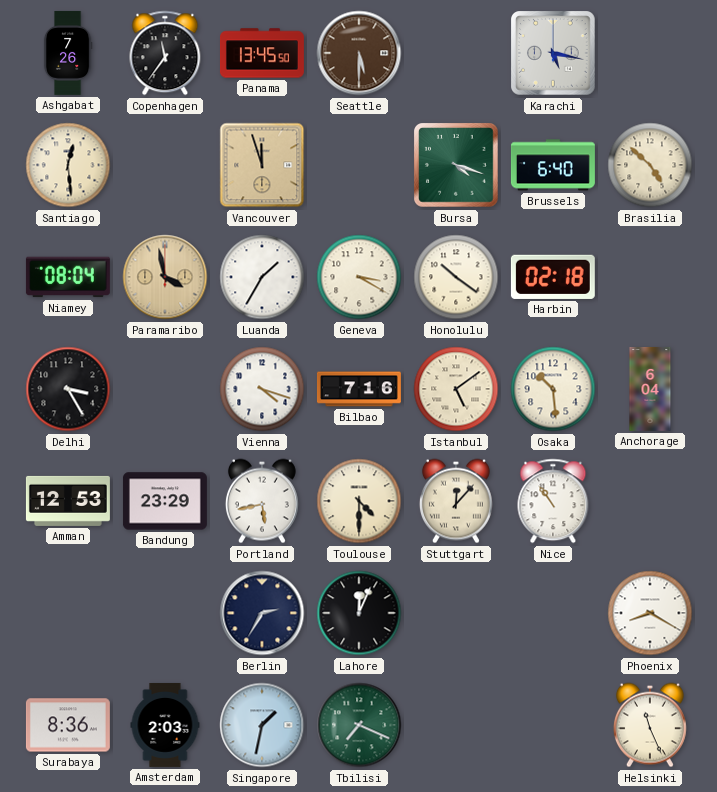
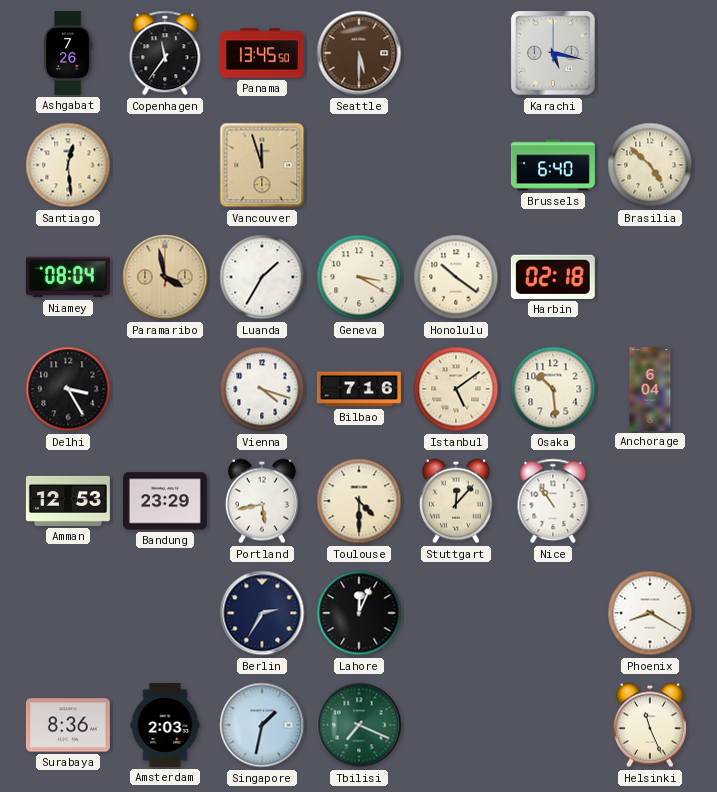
Bursa: 4:18 -> none
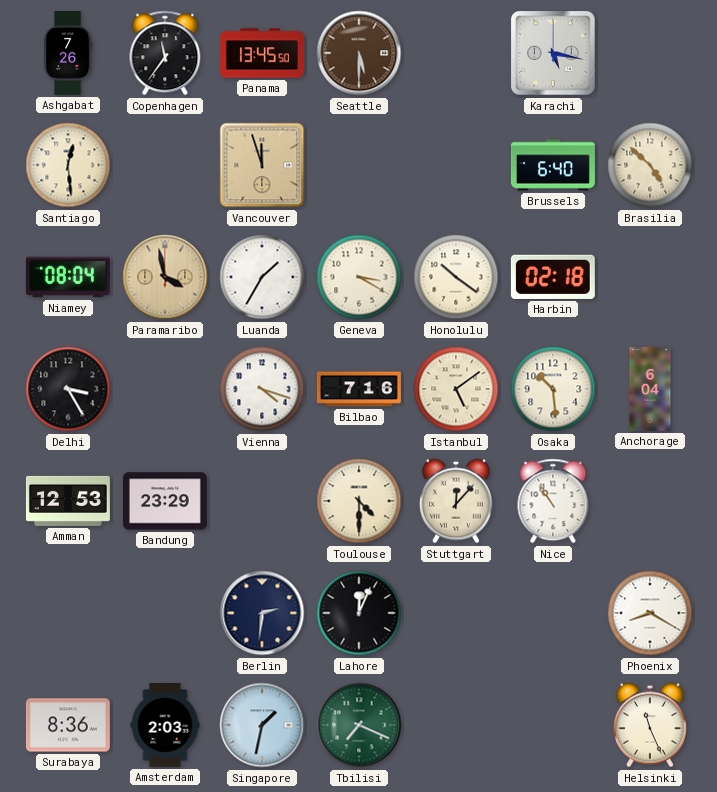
Portland: 5:43 -> none
Berlin: 2:35 -> 2:31
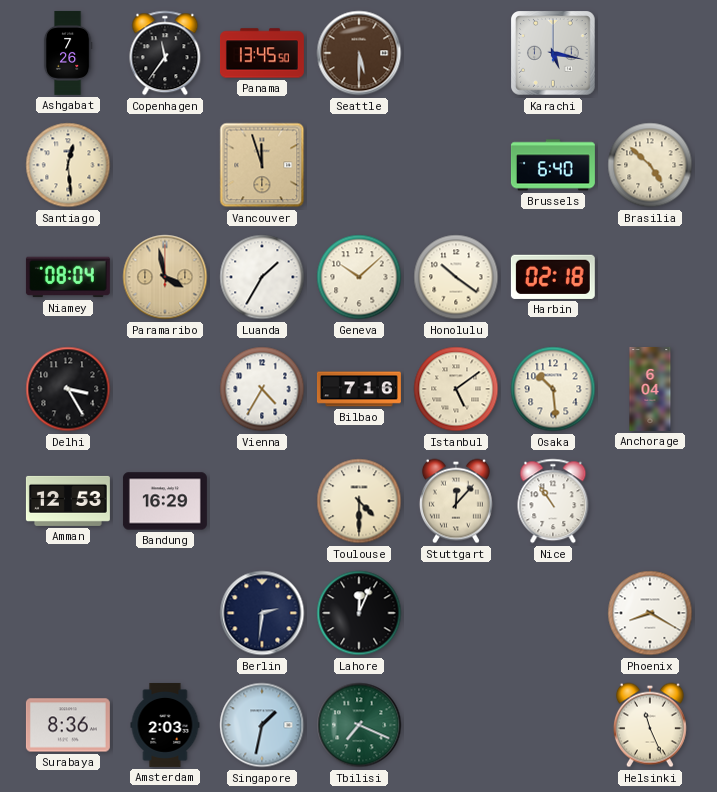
Geneva: 3:20 -> 10:08
Vienna: 4:18 -> 4:35
Bandung: 23:29 -> 16:29
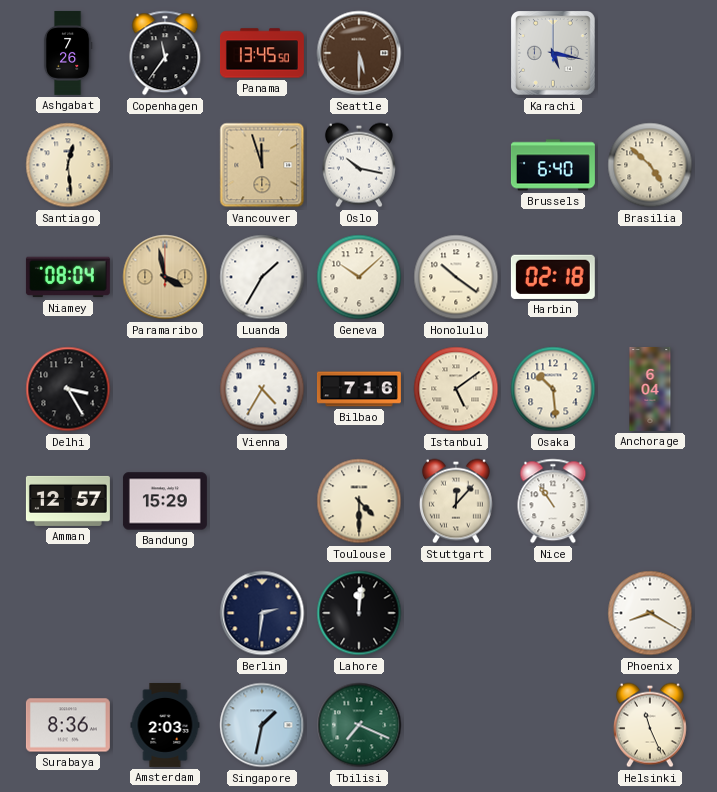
Oslo: none -> 10:17
Amman: 12:53 -> 12:57
Bandung: 16:29 -> 15:29
Lahore: 12:04 -> 12:01
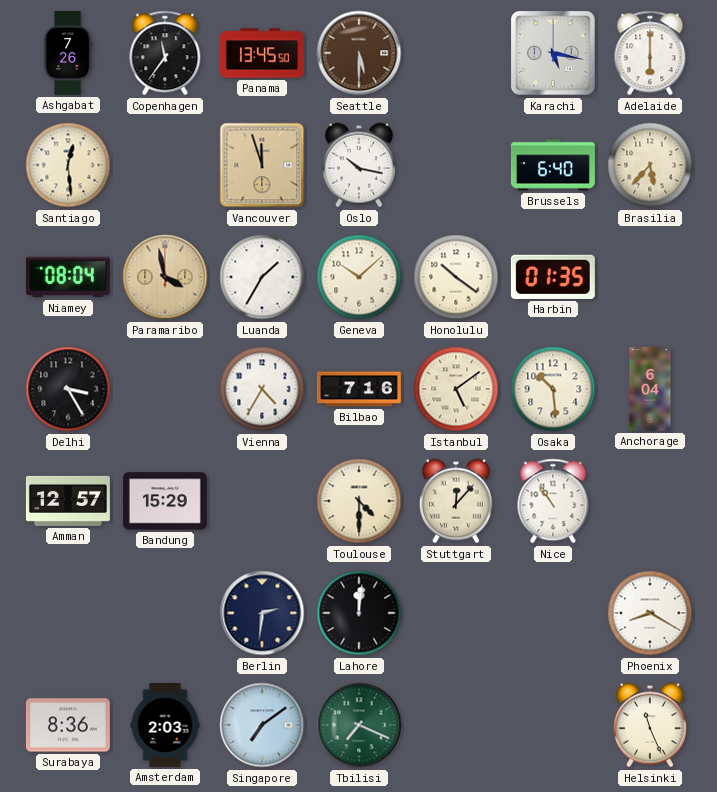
Adelaide: none -> 6:00
Brasilia: 4:52 -> 5:37
Harbin: 02:18 -> 01:35
Singapore: 1:32 -> 7:09
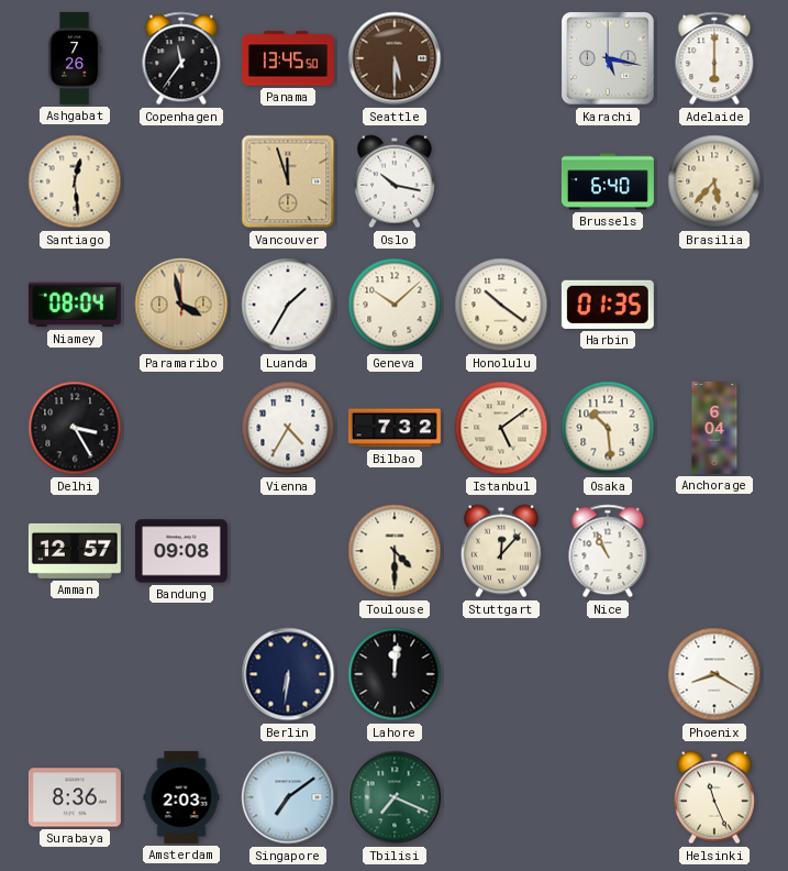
Bilbao: 7:16 -> 7:32
Bandung: 15:29 -> 09:08
Nice: 10:54 -> 10:56
Berlin: 2:31 -> 6:31
